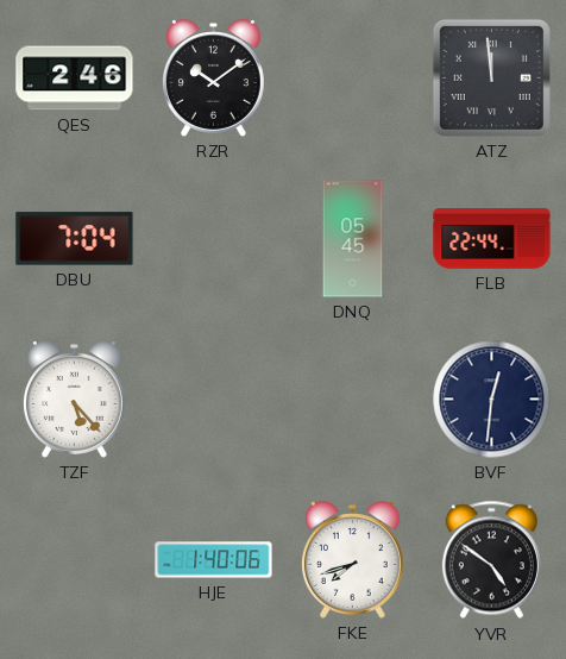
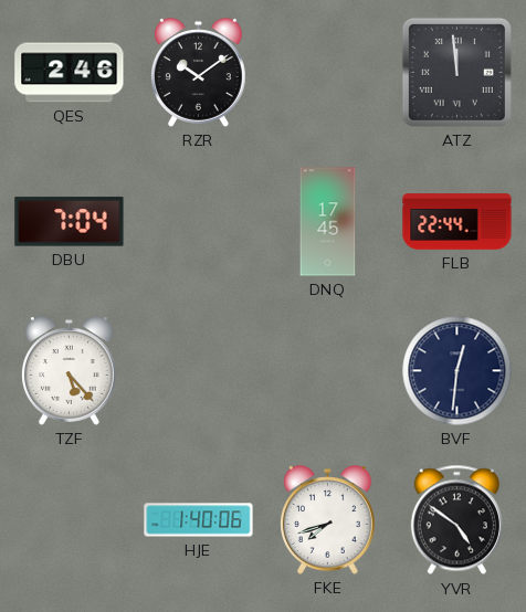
DNQ: 05:45 -> 17:45
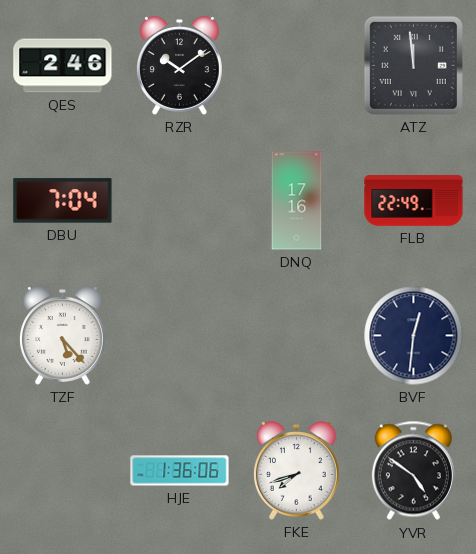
DNQ: 17:45 -> 17:16
FLB: 22:44 -> 22:49
HJE: 1:40 -> 1:36
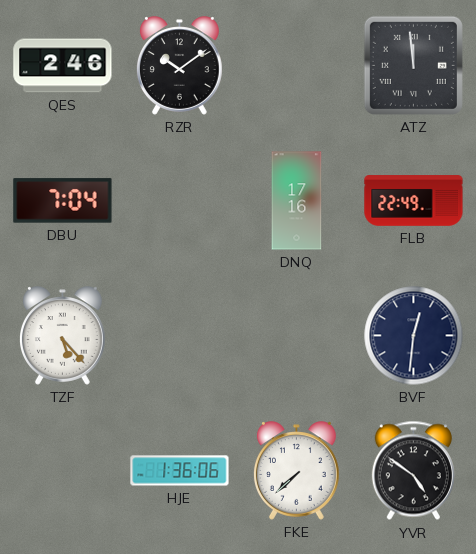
FKE: 7:42 -> 7:38
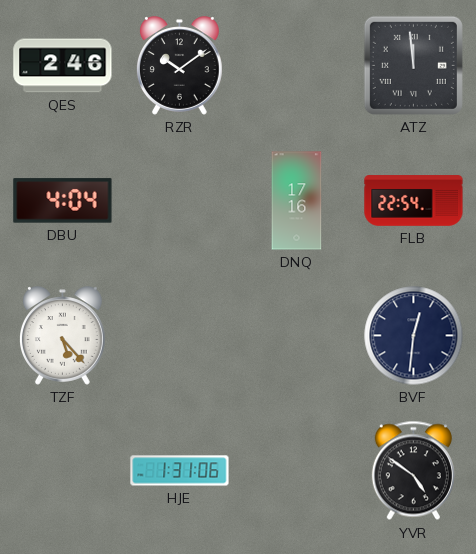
DBU: 7:04 -> 4:04
FLB: 22:49 -> 22:54
HJE: 1:36 -> 1:31
FKE: 7:38 -> none
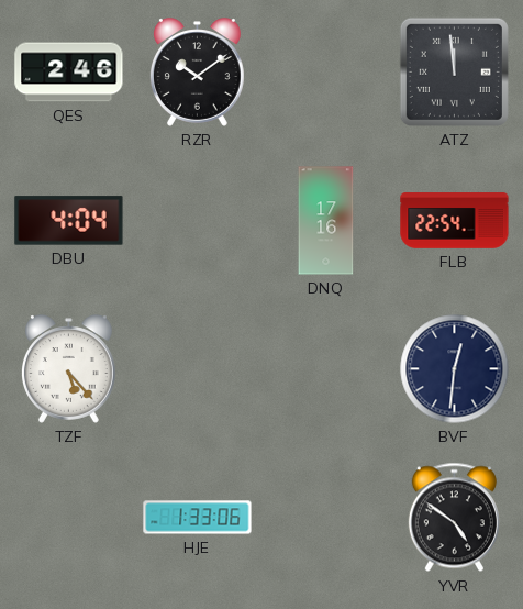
HJE: 1:31 -> 1:33
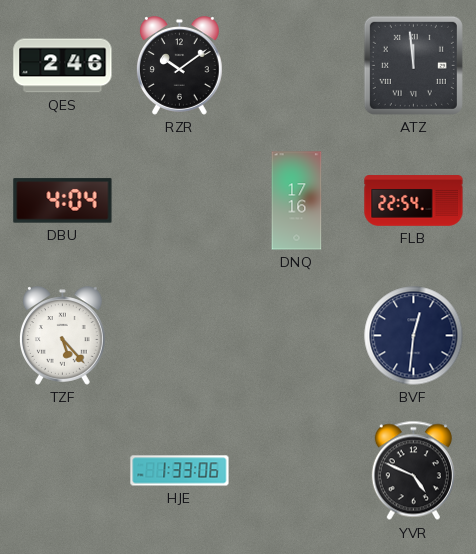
YVR: 4:51 -> 4:49
